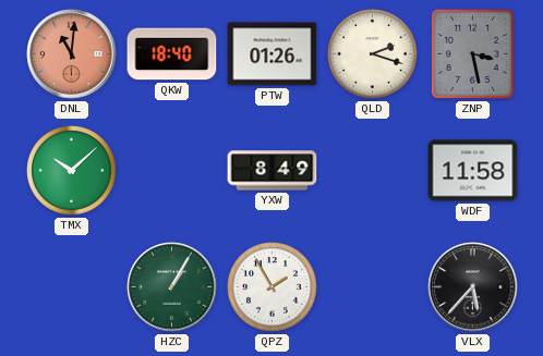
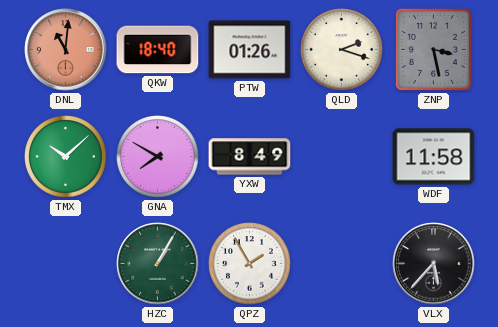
GNA: none -> 7:50
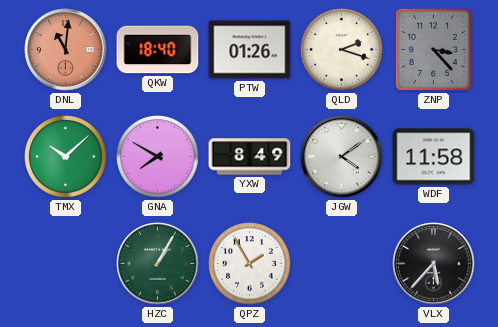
ZNP: 3:28 -> 3:23
JGW: none -> 4:09
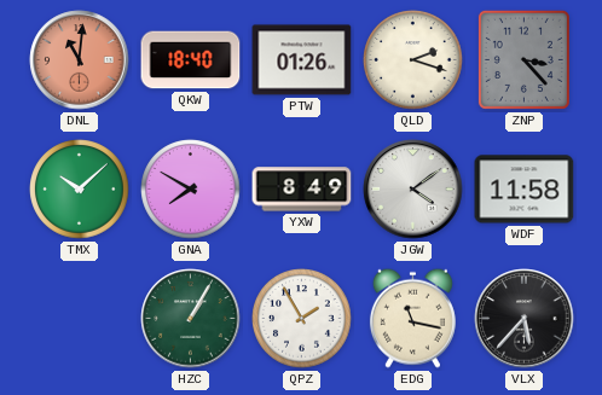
EDG: none -> 11:17
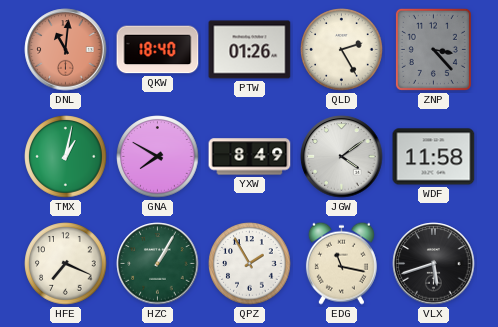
QLD: 2:18 -> 2:25
TMX: 10:08 -> 1:02
HFE: none -> 7:19
VLX: 5:37 -> 5:42
